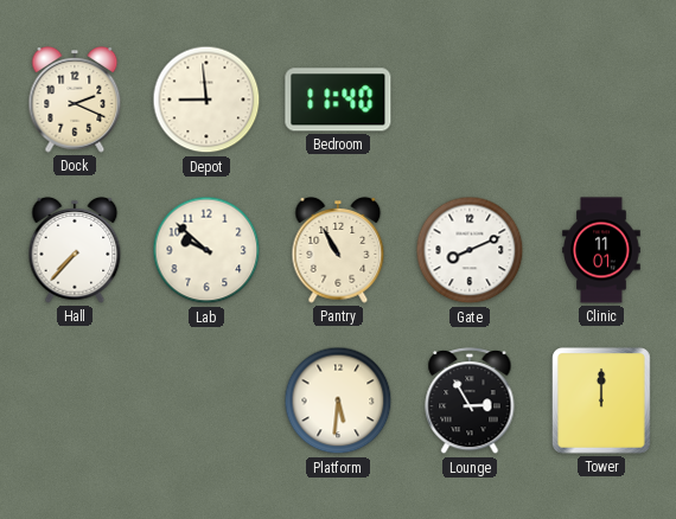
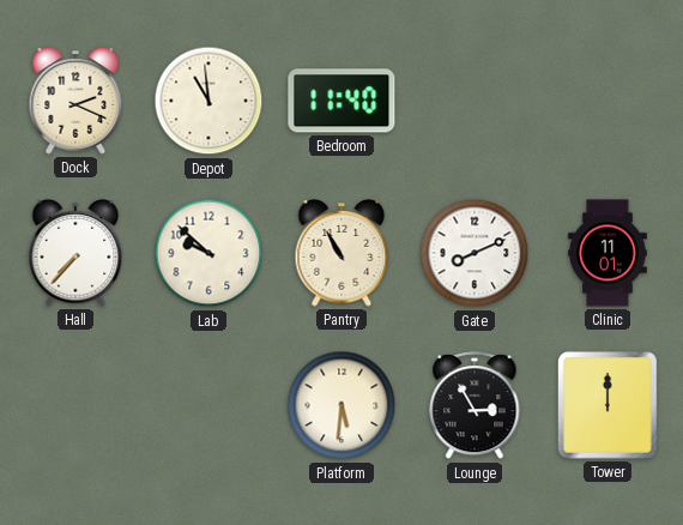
Depot: 8:59 -> 10:59
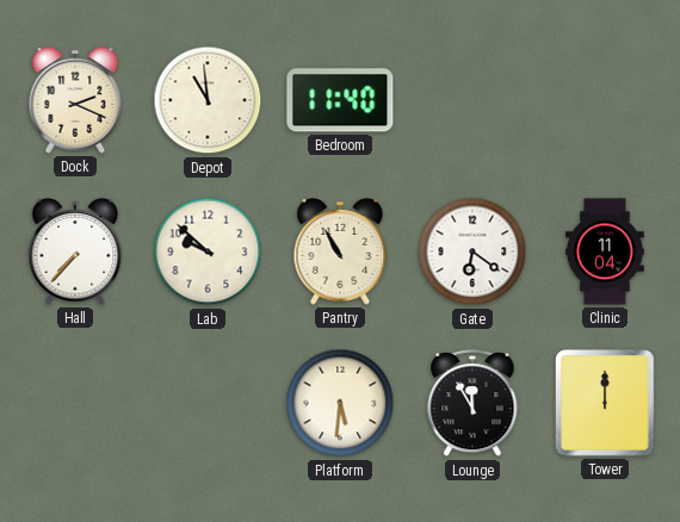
Gate: 8:11 -> 6:21
Clinic: 11:01 -> 11:04
Lounge: 2:55 -> 11:55
